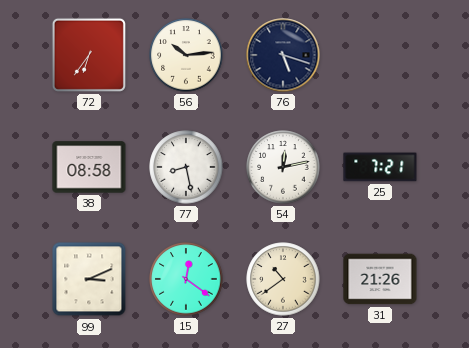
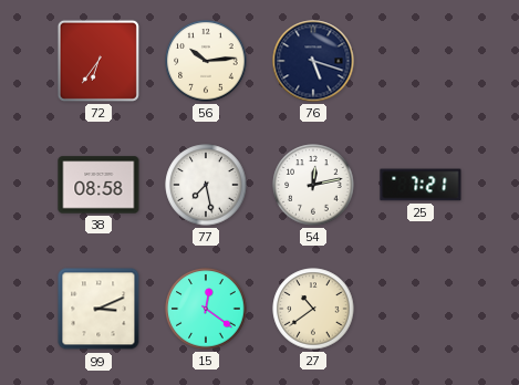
77: 8:28 -> 7:28
31: 21:26 -> none
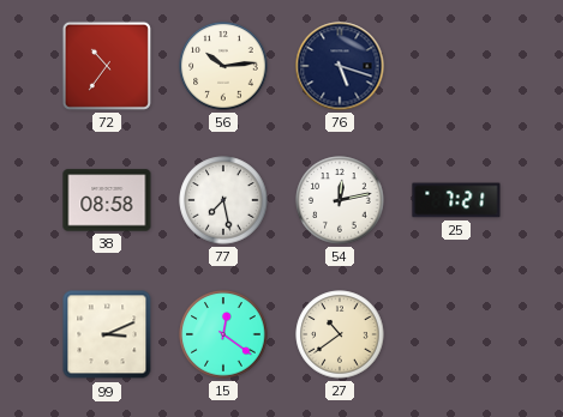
72: 6:36 -> 10:36
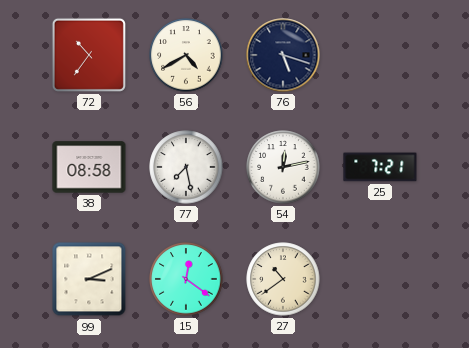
56: 10:14 -> 4:40
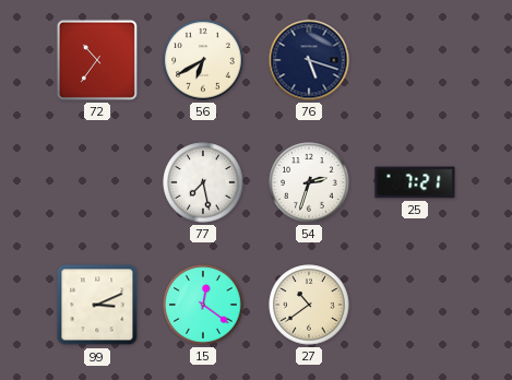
56: 4:40 -> 6:40
38: 08:58 -> none
54: 12:13 -> 2:33
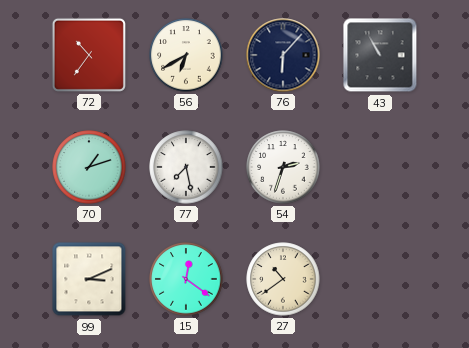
76: 5:18 -> 6:07
43: none -> 10:55
70: none -> 1:12
25: 7:21 -> none
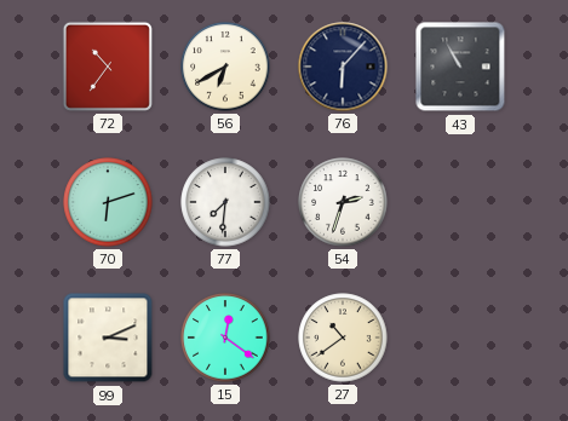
70: 1:12 -> 6:12
77: 7:28 -> 7:31
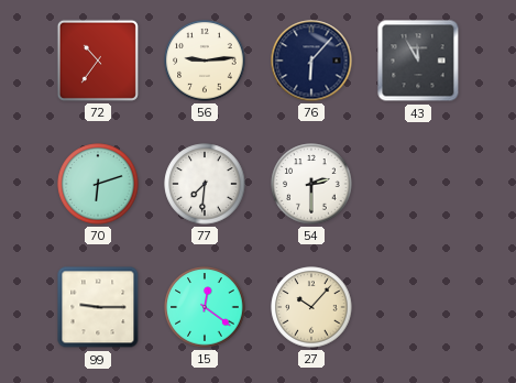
56: 6:40 -> 9:14
43: 10:55 -> 11:55
54: 2:33 -> 2:30
99: 3:11 -> 9:15
27: 10:39 -> 10:07
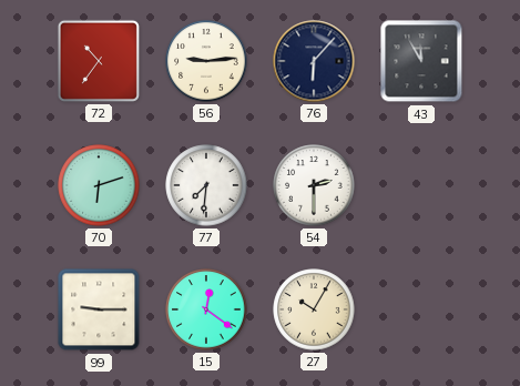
27: 10:07 -> 10:05
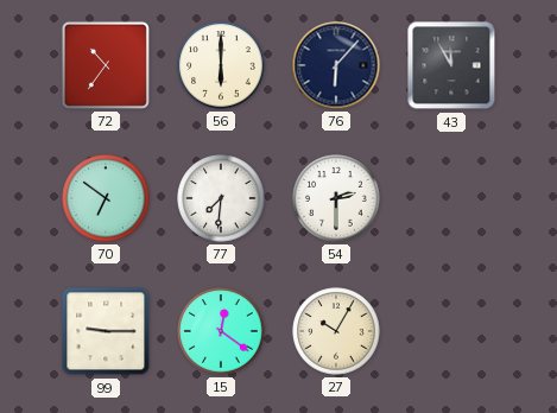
56: 9:14 -> 6:00
70: 6:12 -> 6:51
